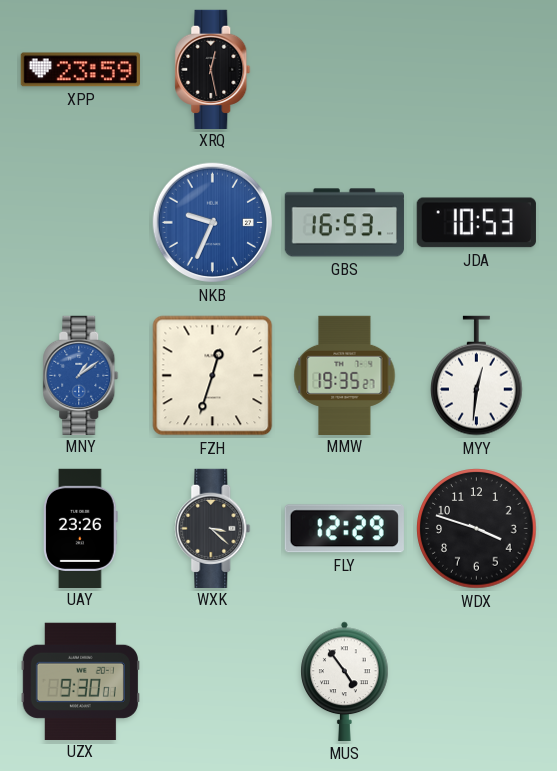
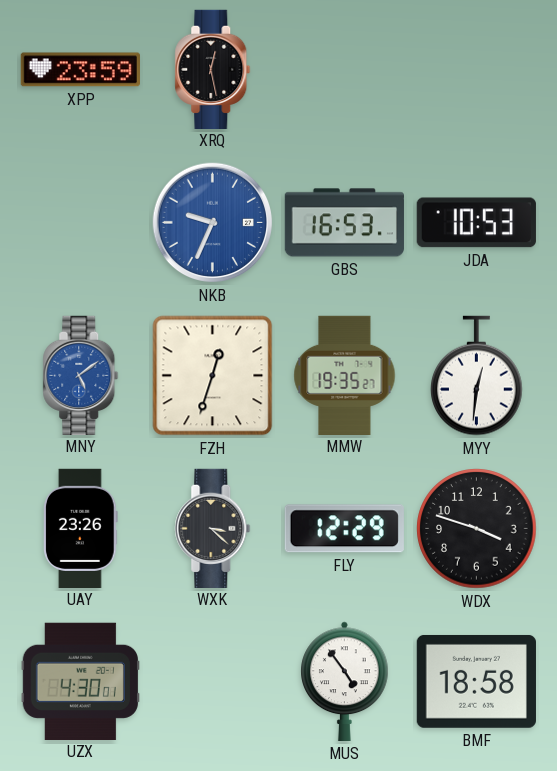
MNY: 1:09 -> 5:09
UZX: 9:30 -> 4:30
BMF: none -> 18:58
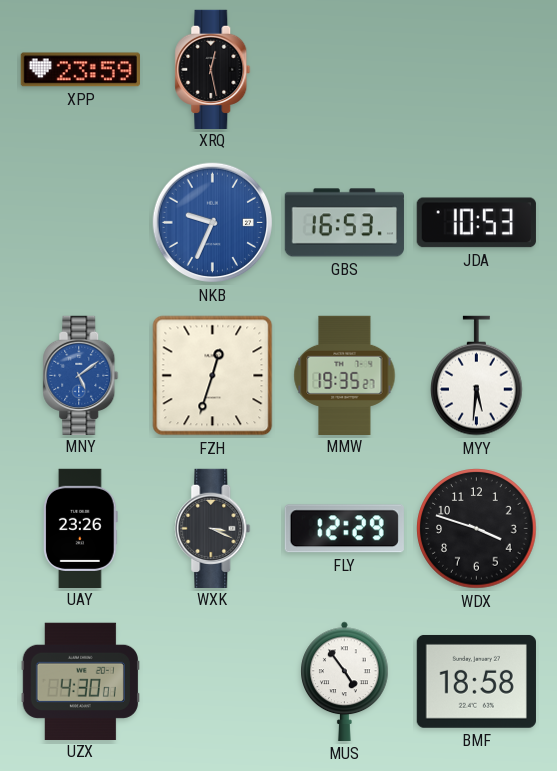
MYY: 12:31 -> 5:31
WXK: 3:22 -> 3:19
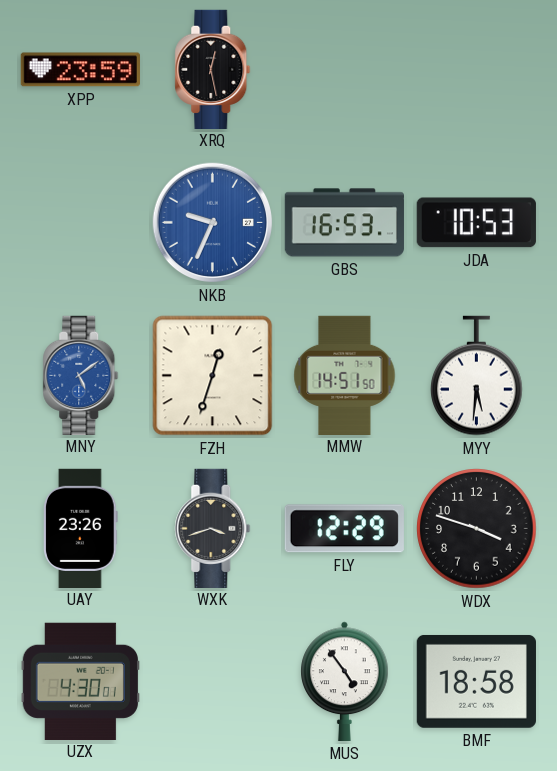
MMW: 19:35 -> 14:51
WXK: 3:19 -> 3:42
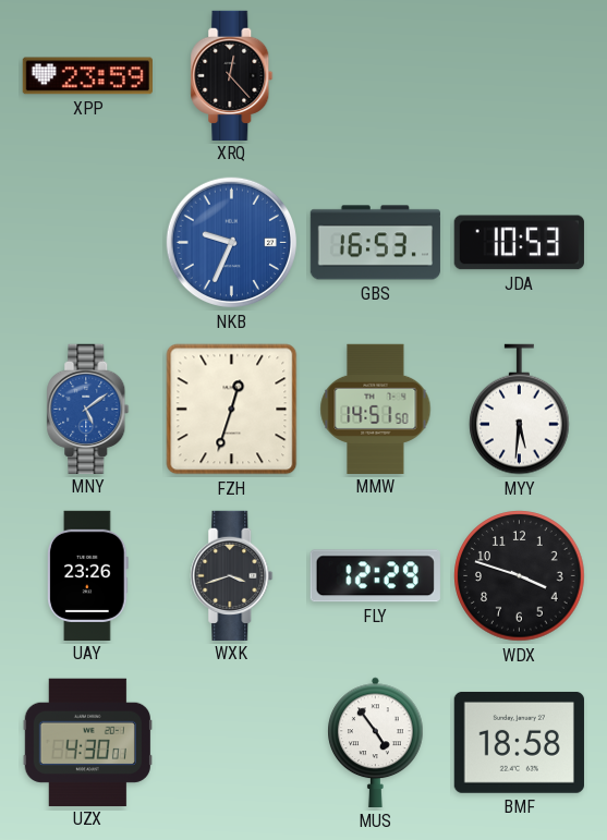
XRQ: 12:28 -> 12:23
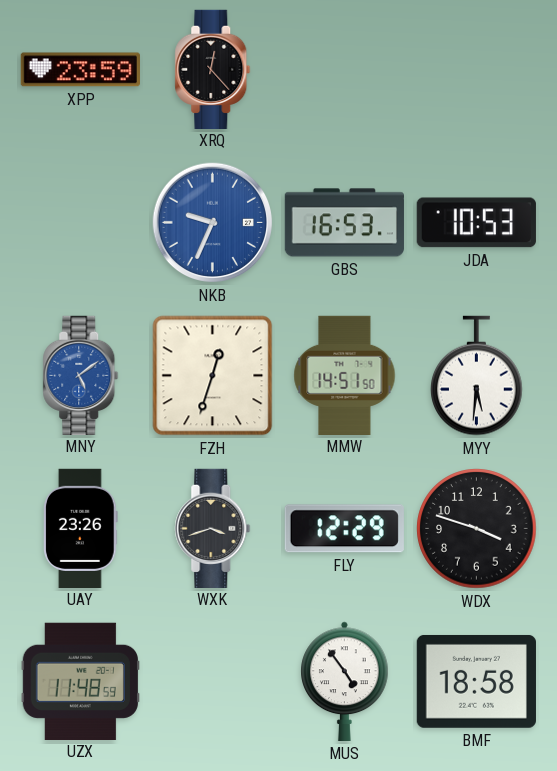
UZX: 4:30 -> 11:48
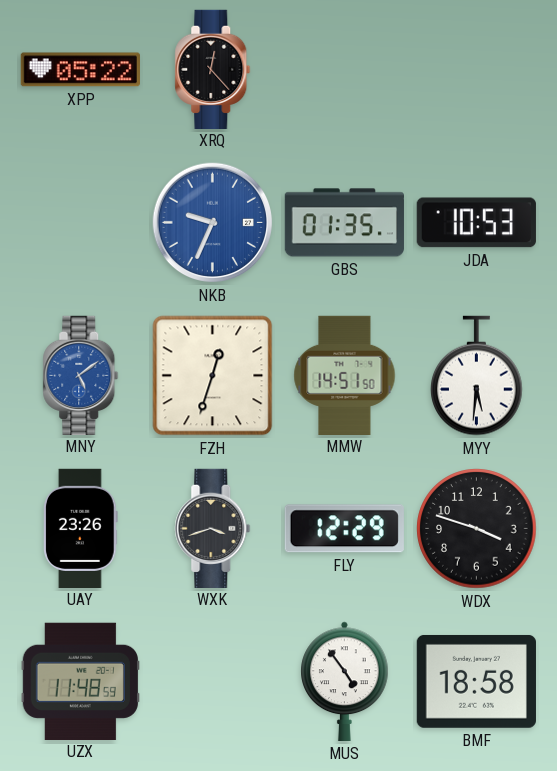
XPP: 23:59 -> 05:22
GBS: 16:53 -> 01:35
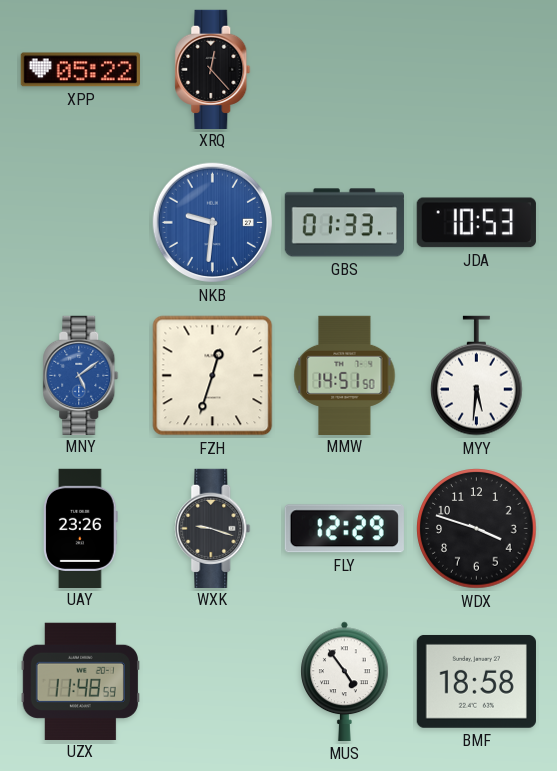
NKB: 9:34 -> 9:31
GBS: 01:35 -> 01:33
WXK: 3:42 -> 9:18
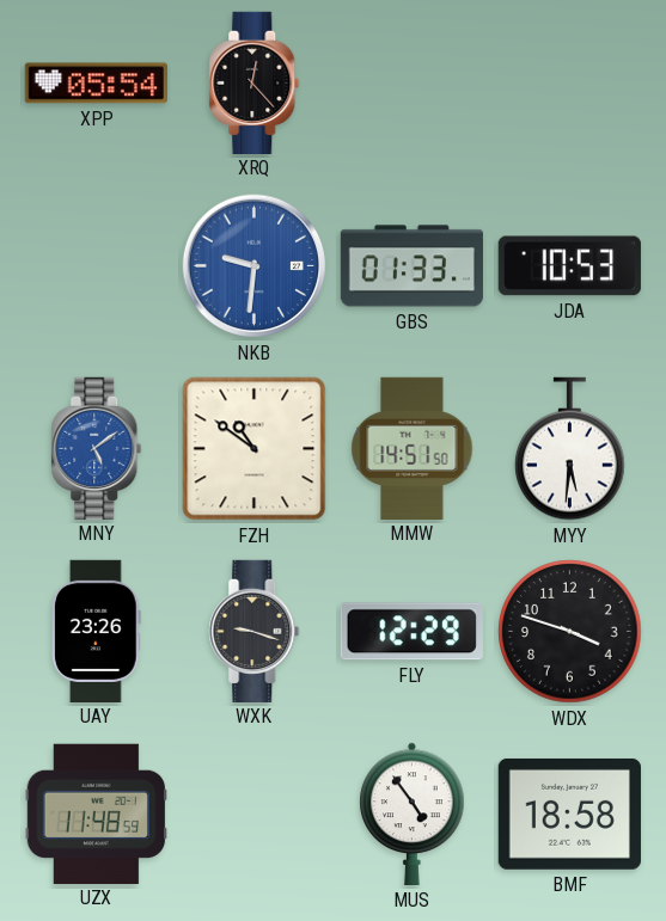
XPP: 05:22 -> 05:54
FZH: 12:33 -> 10:51
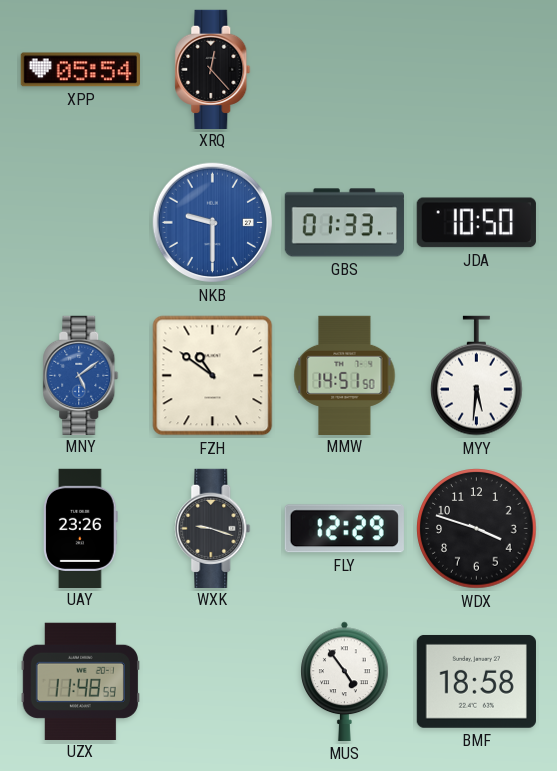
NKB: 9:31 -> 9:30
JDA: 10:53 -> 10:50
